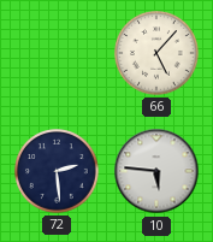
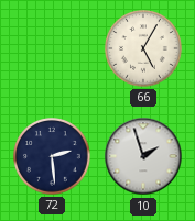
66: 5:07 -> 5:05
10: 5:46 -> 1:57
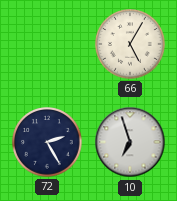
72: 2:29 -> 2:25
10: 1:57 -> 6:57
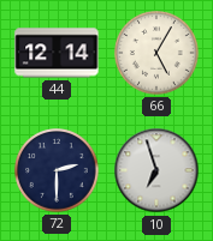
44: none -> 12:14
72: 2:25 -> 2:30
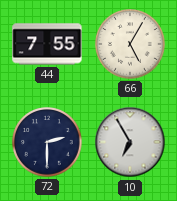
44: 12:14 -> 7:55
10: 6:57 -> 6:55
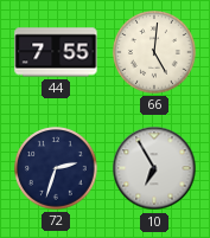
66: 5:05 -> 5:01
72: 2:30 -> 2:33
